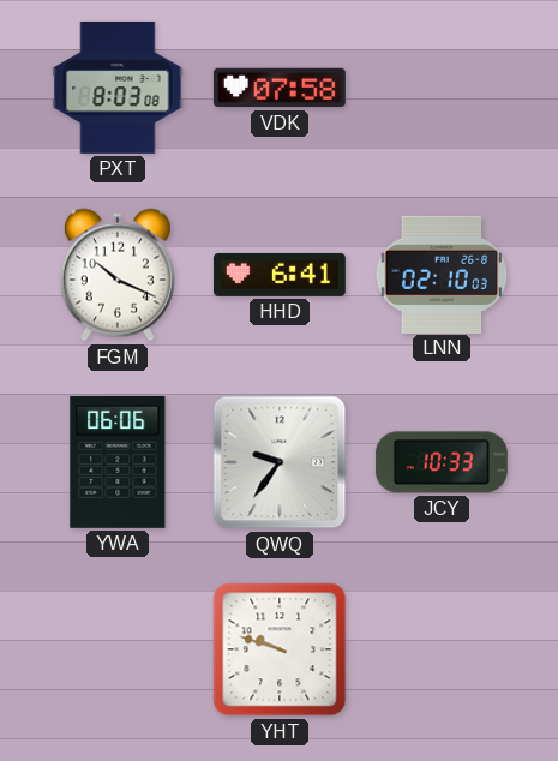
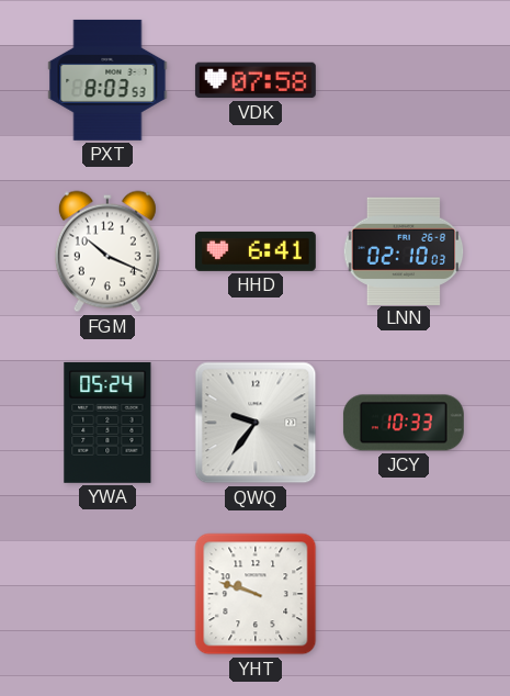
PXT: 8:03:08 -> 8:03:53
YWA: 06:06 -> 05:24
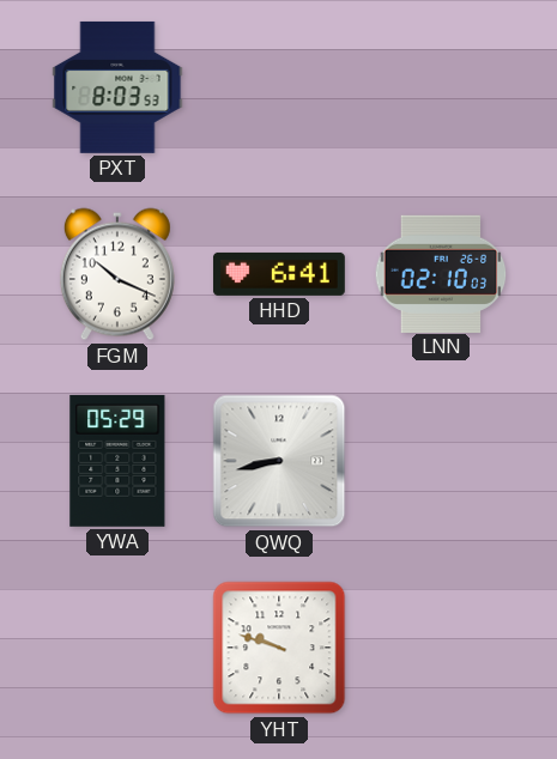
VDK: 07:58 -> none
YWA: 05:24 -> 05:29
QWQ: 9:36 -> 8:43
JCY: 10:33 -> none
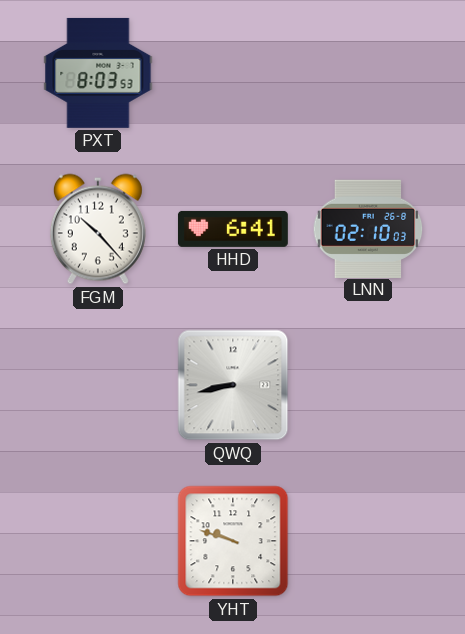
FGM: 10:19 -> 10:23
YWA: 05:29 -> none
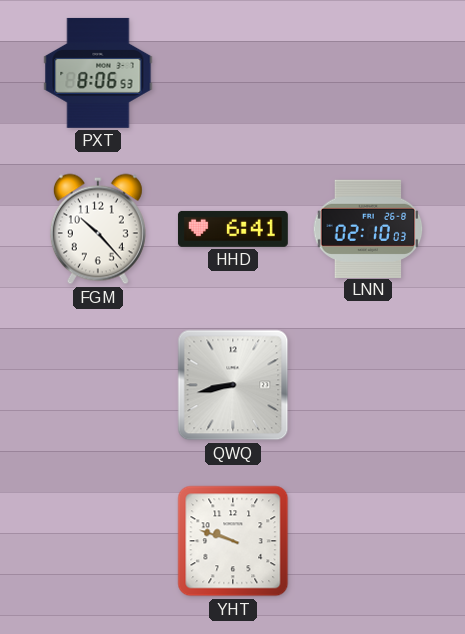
PXT: 8:03 -> 8:06
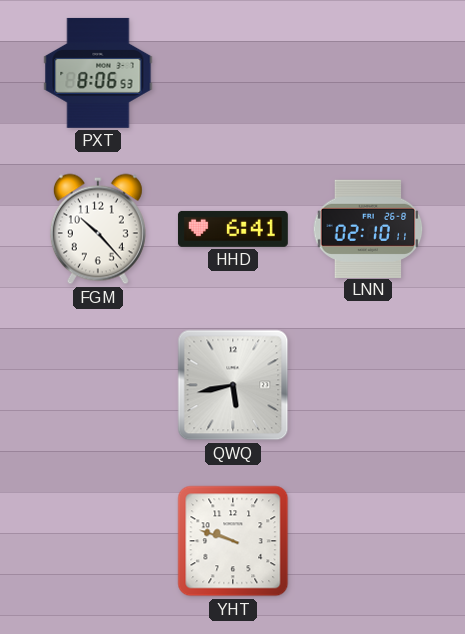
LNN: 02:10:03 -> 02:10:11
QWQ: 8:43 -> 5:43
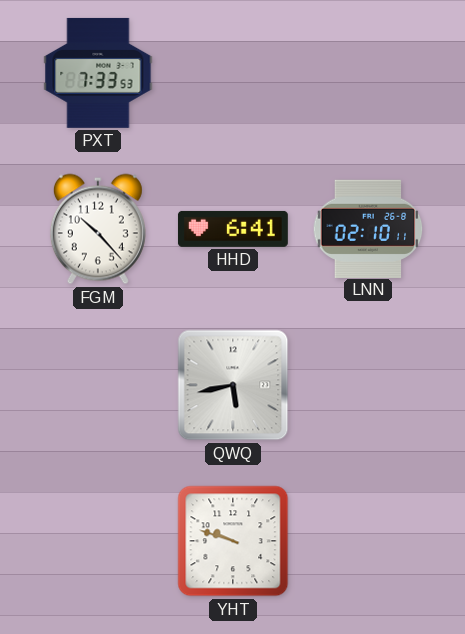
PXT: 8:06 -> 7:33
